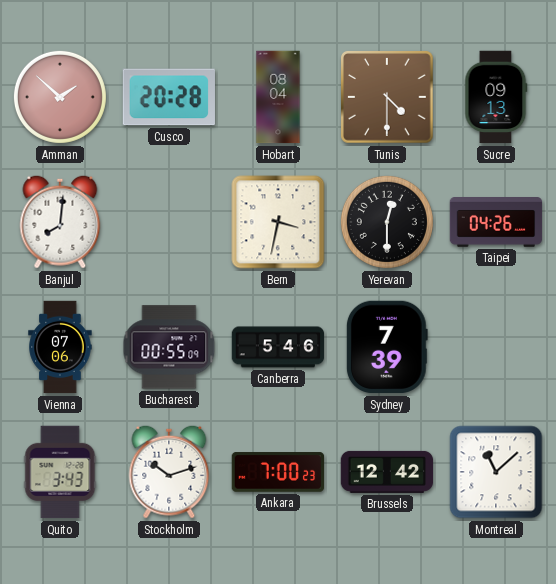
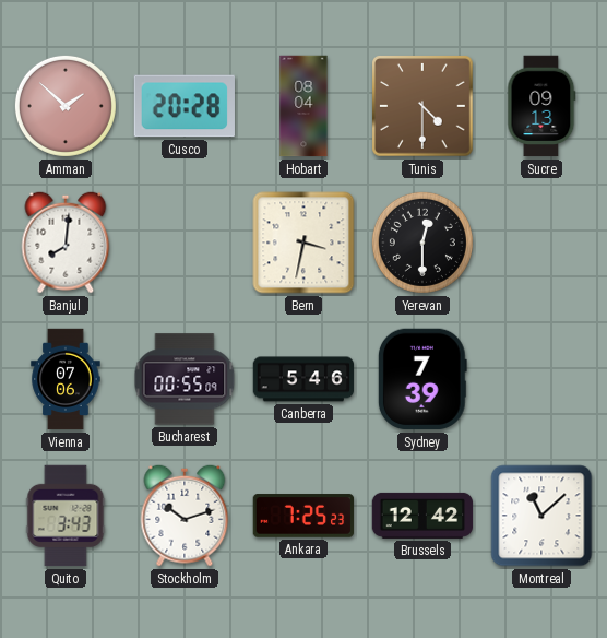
Taipei: 04:26 -> none
Ankara: 7:00 -> 7:25
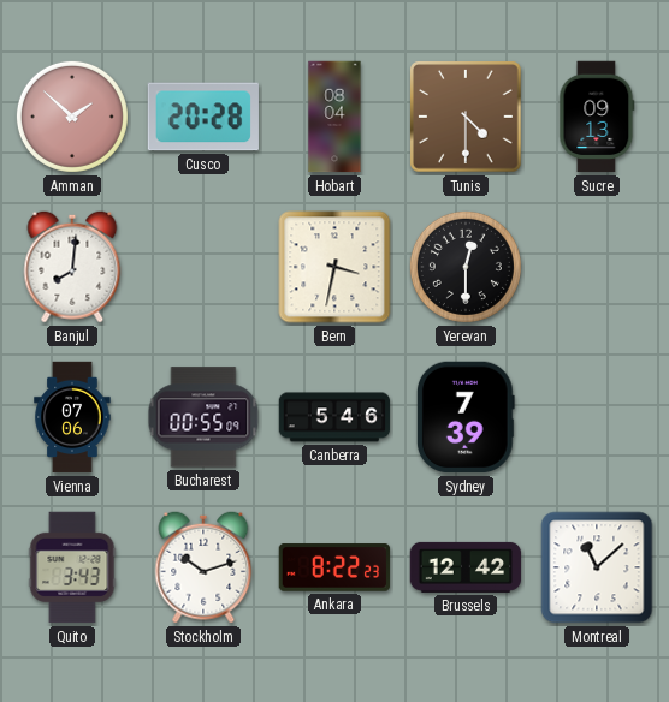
Ankara: 7:25 -> 8:22
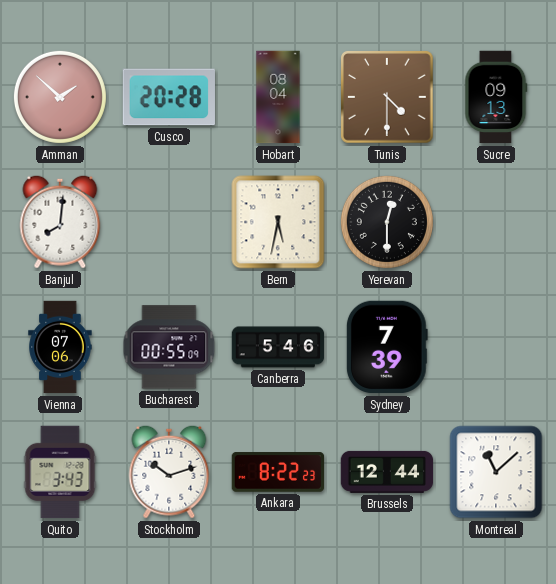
Bern: 3:32 -> 5:32
Brussels: 12:42 -> 12:44
